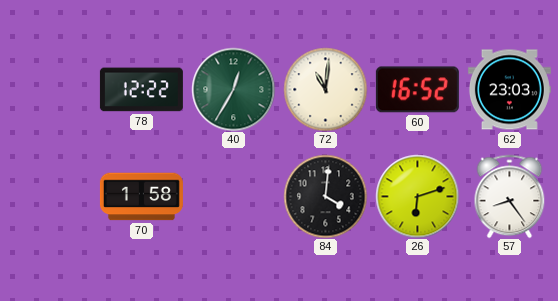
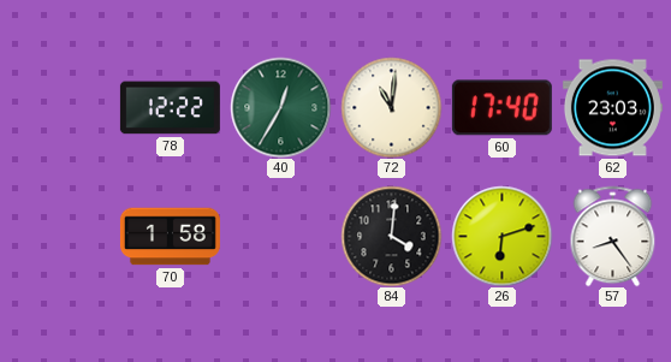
60: 16:52 -> 17:40
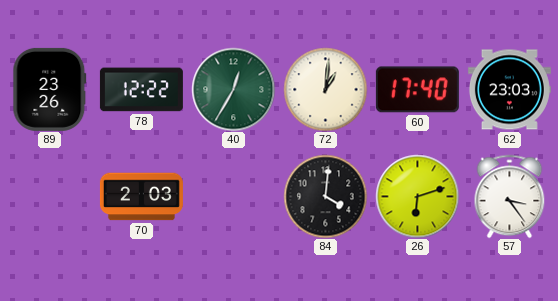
89: none -> 23:26
72: 11:01 -> 1:01
70: 1:58 -> 2:03
57: 8:24 -> 3:24
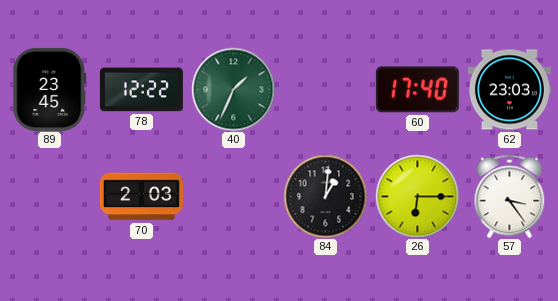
89: 23:26 -> 23:45
40: 12:35 -> 1:34
72: 1:01 -> none
84: 4:01 -> 1:01
26: 6:12 -> 6:15
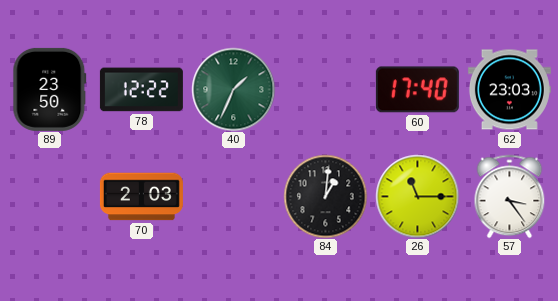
89: 23:45 -> 23:50
26: 6:15 -> 11:15
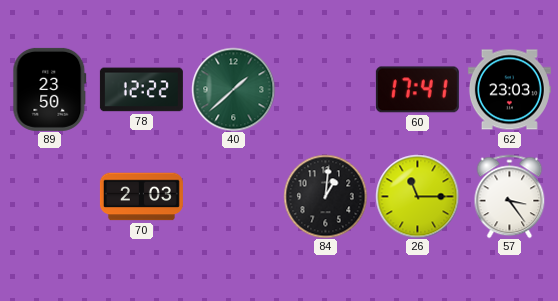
40: 1:34 -> 1:38
60: 17:40 -> 17:41
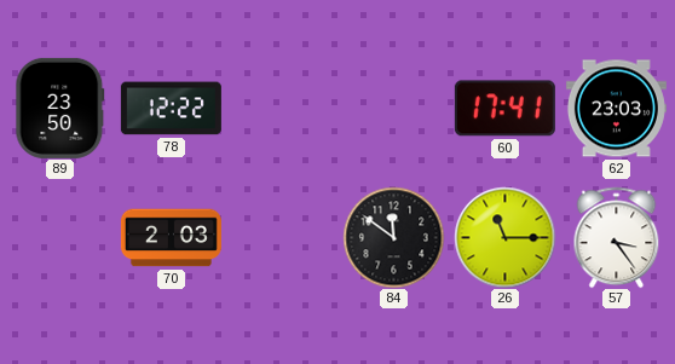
40: 1:38 -> none
84: 1:01 -> 11:51
